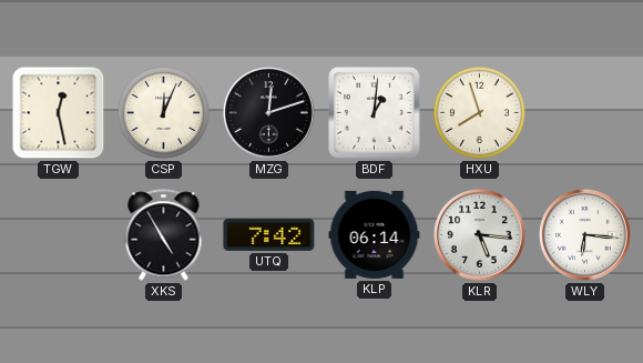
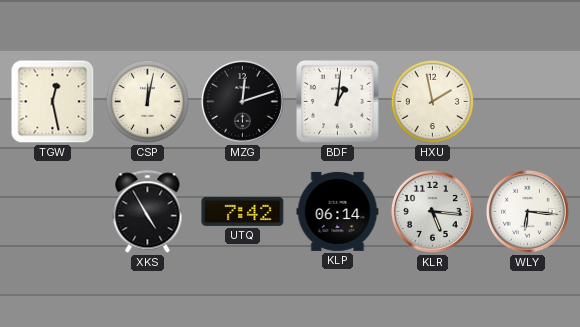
CSP: 12:04 -> 12:02
HXU: 7:57 -> 1:58
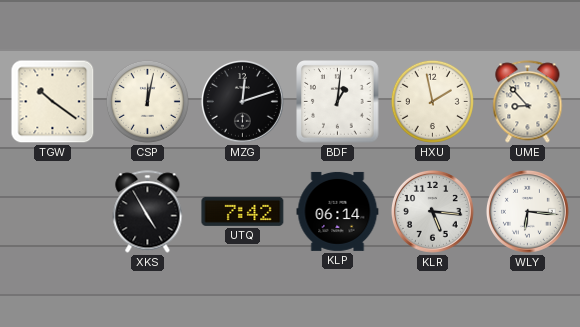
TGW: 12:28 -> 10:21
UME: none -> 8:53
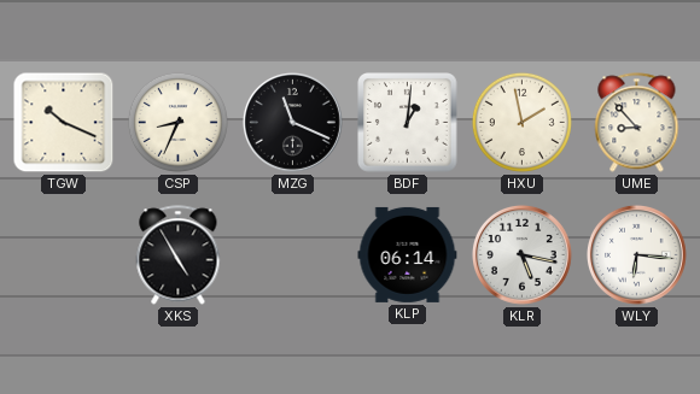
TGW: 10:21 -> 10:19
CSP: 12:02 -> 8:34
MZG: 12:12 -> 11:19
UTQ: 7:42 -> none
KLR: 5:16 -> 5:17
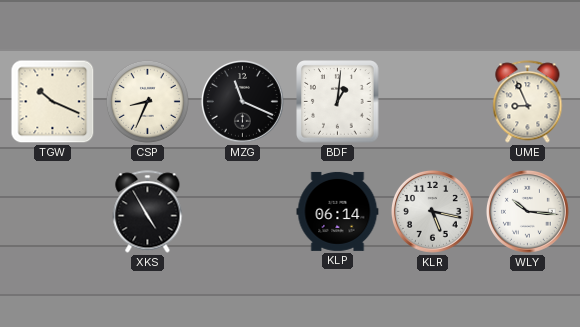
HXU: 1:58 -> none
UME: 8:53 -> 8:56
WLY: 6:16 -> 10:16
